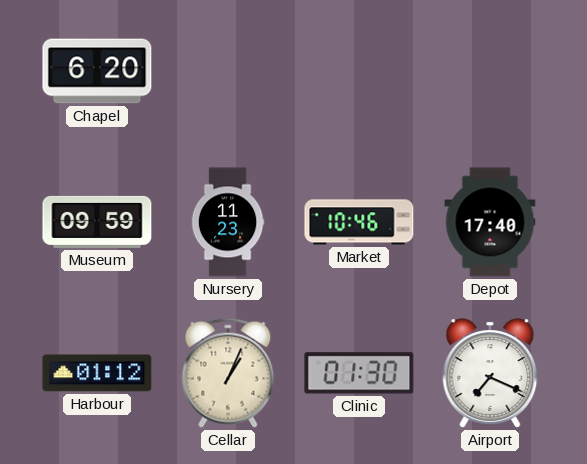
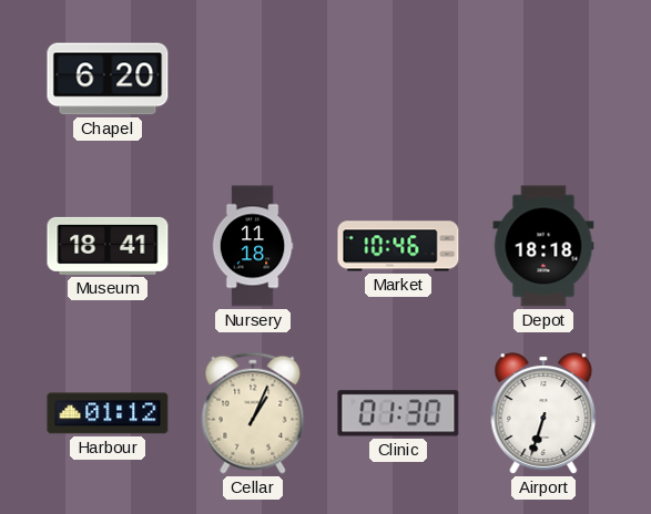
Museum: 09:59 -> 18:41
Nursery: 11:23 -> 11:18
Depot: 17:40 -> 18:18
Airport: 7:19 -> 6:33
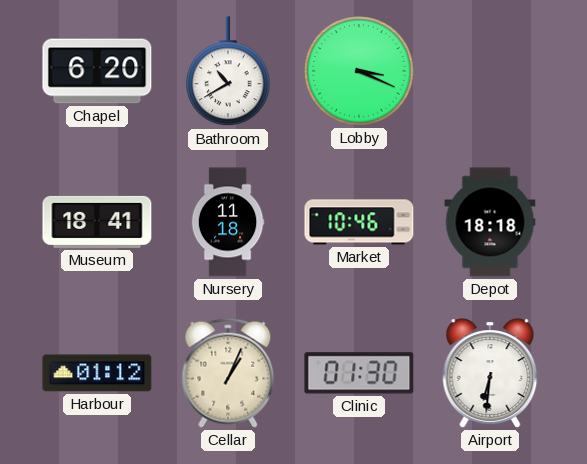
Bathroom: none -> 10:40
Lobby: none -> 3:19
Airport: 6:33 -> 6:31
